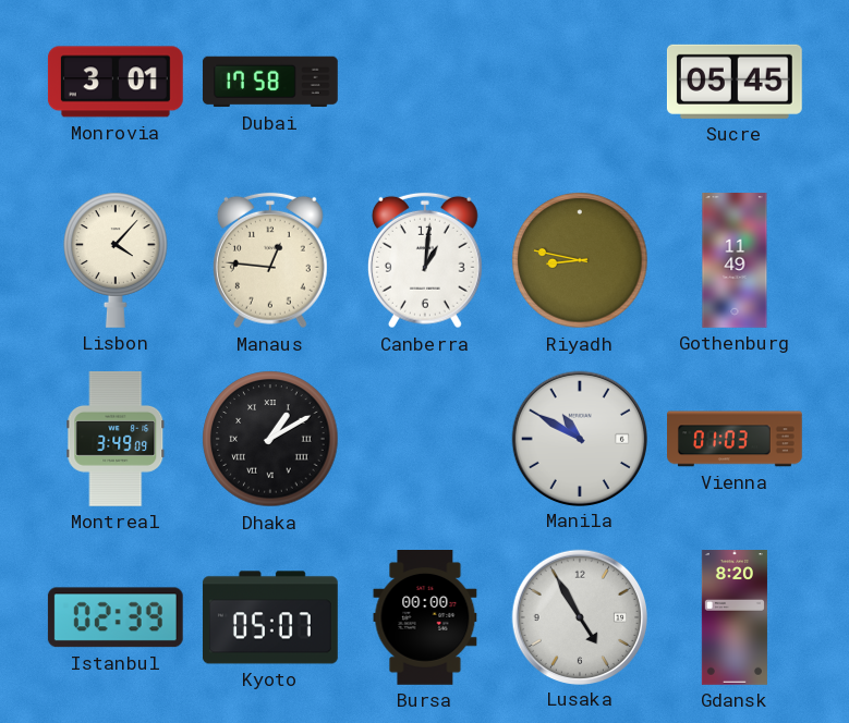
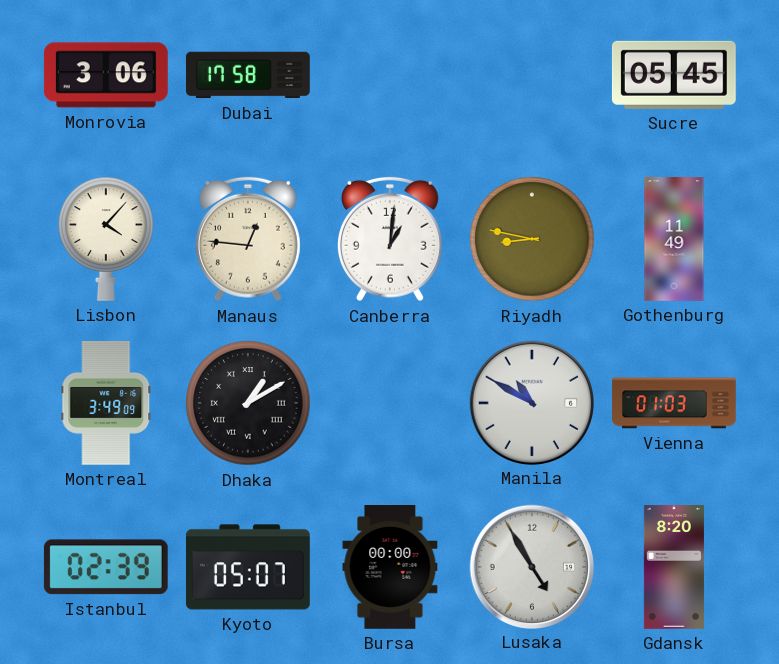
Monrovia: 3:01 -> 3:06
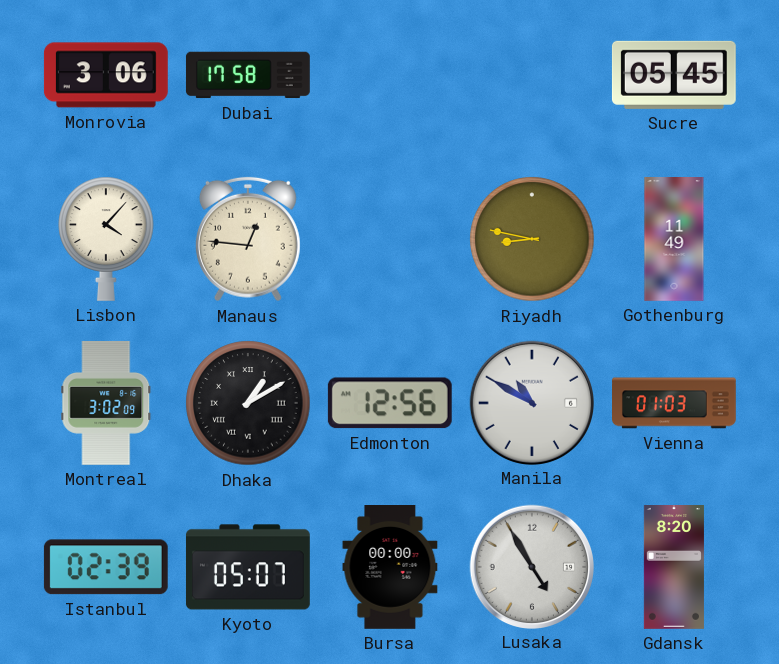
Canberra: 1:01 -> none
Montreal: 3:49 -> 3:02
Edmonton: none -> 12:56
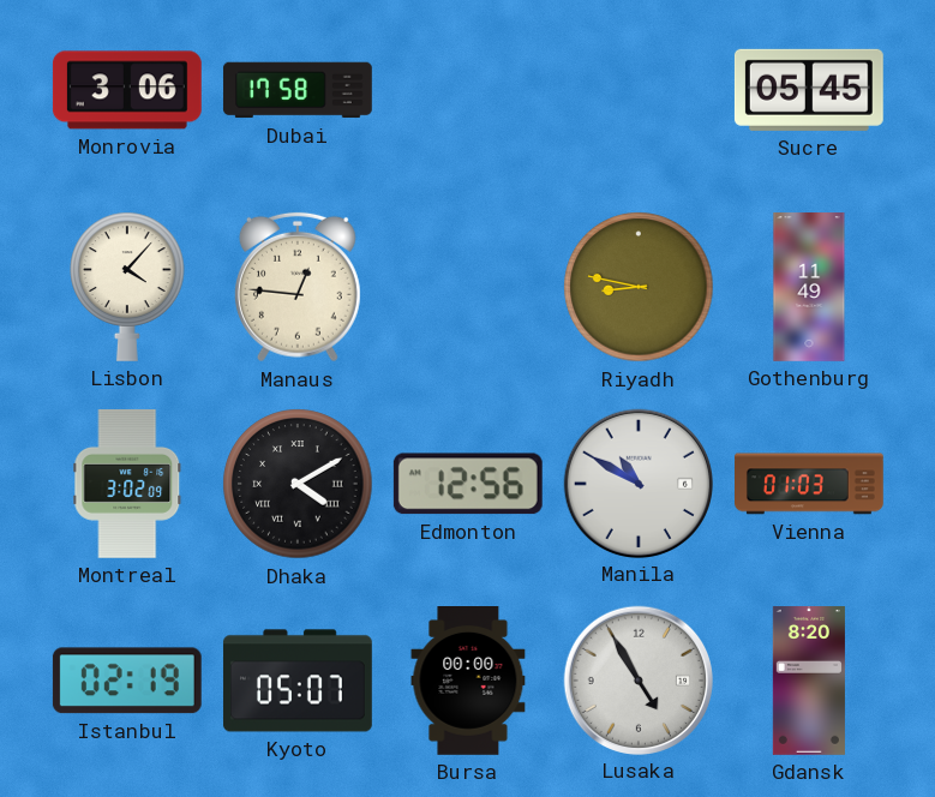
Dhaka: 1:10 -> 4:10
Istanbul: 02:39 -> 02:19
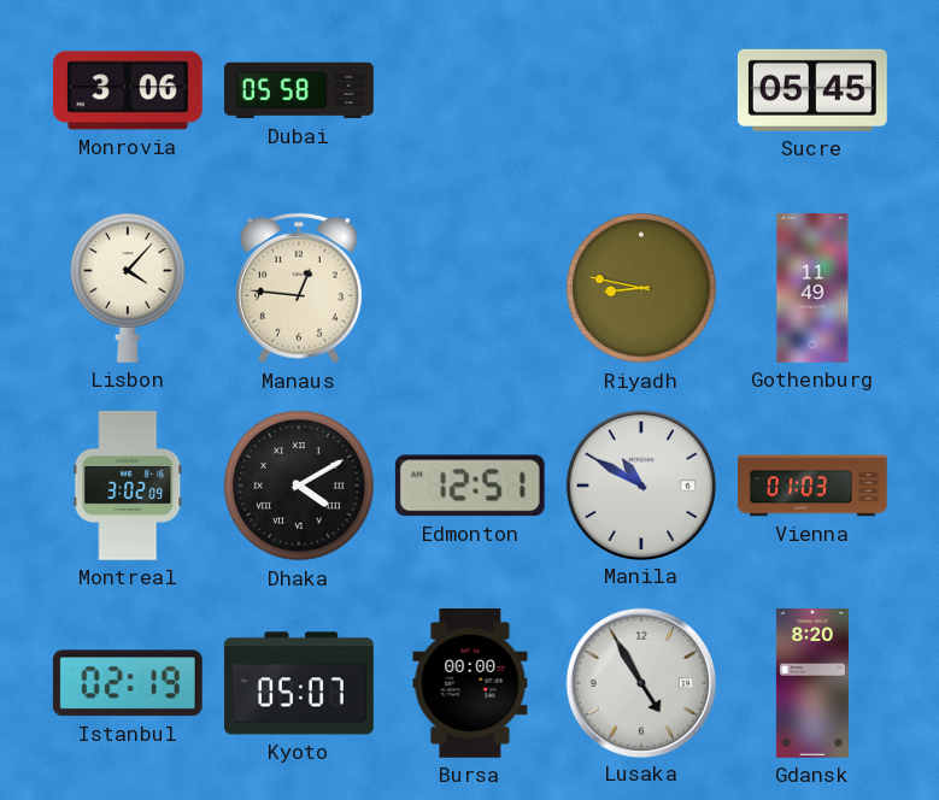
Dubai: 17:58 -> 05:58
Edmonton: 12:56 -> 12:51
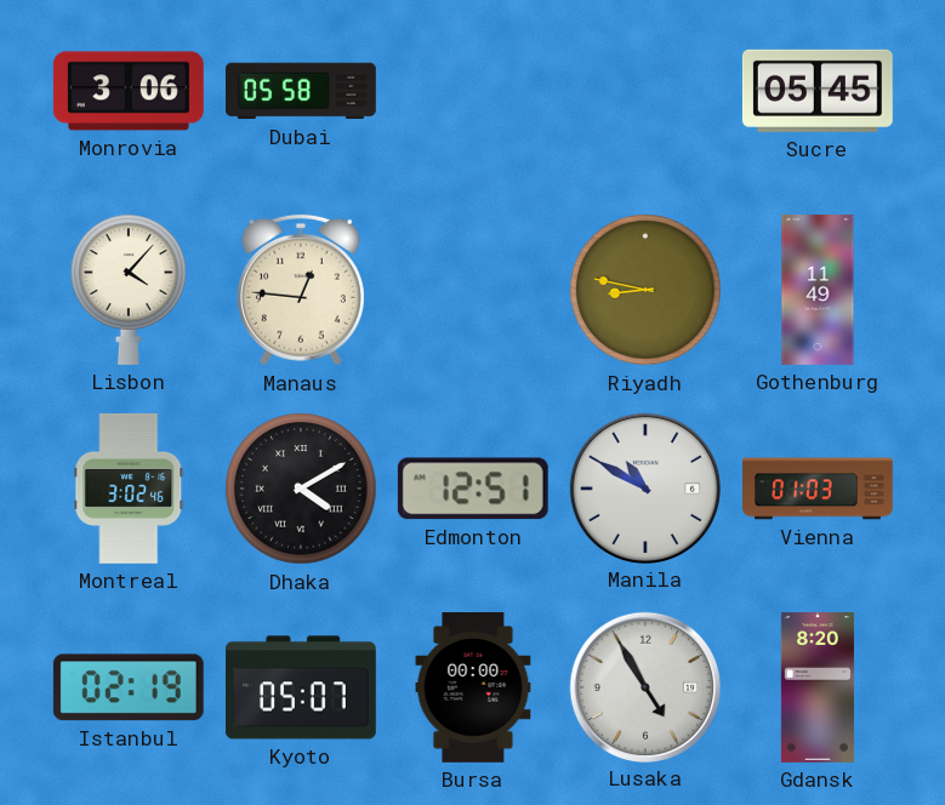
Montreal: 3:02:09 -> 3:02:46
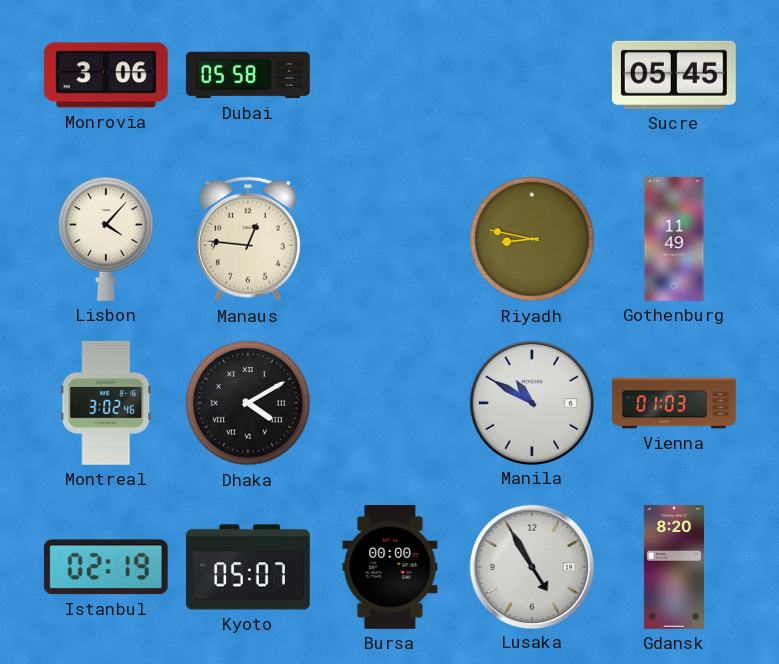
Edmonton: 12:51 -> none
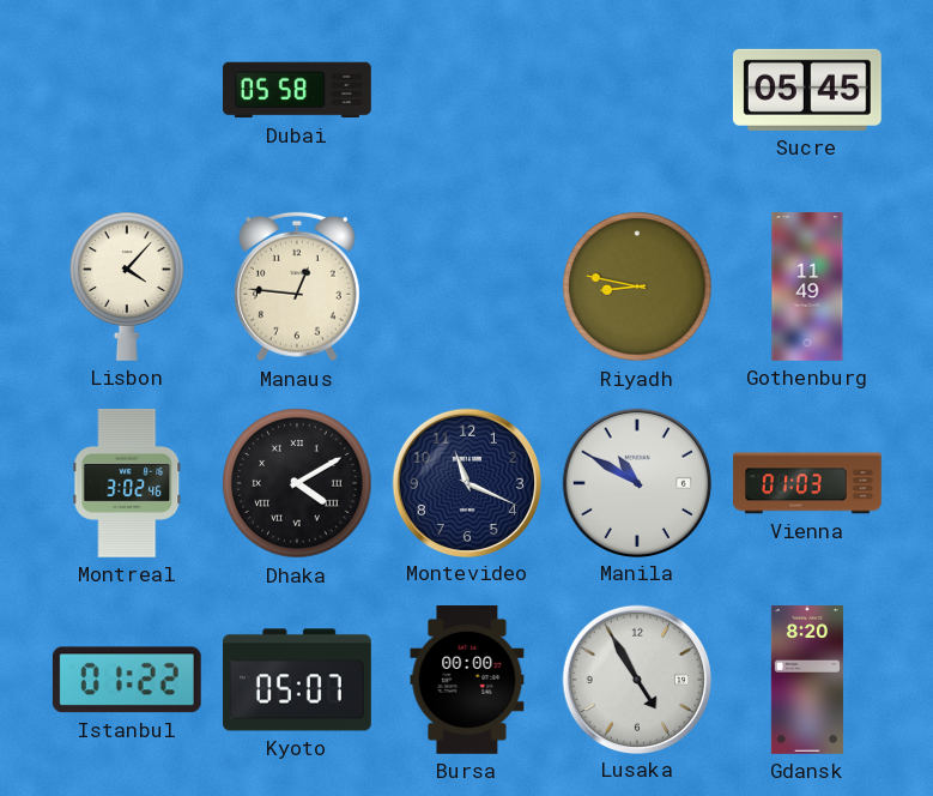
Monrovia: 3:06 -> none
Montevideo: none -> 11:19
Istanbul: 02:19 -> 01:22
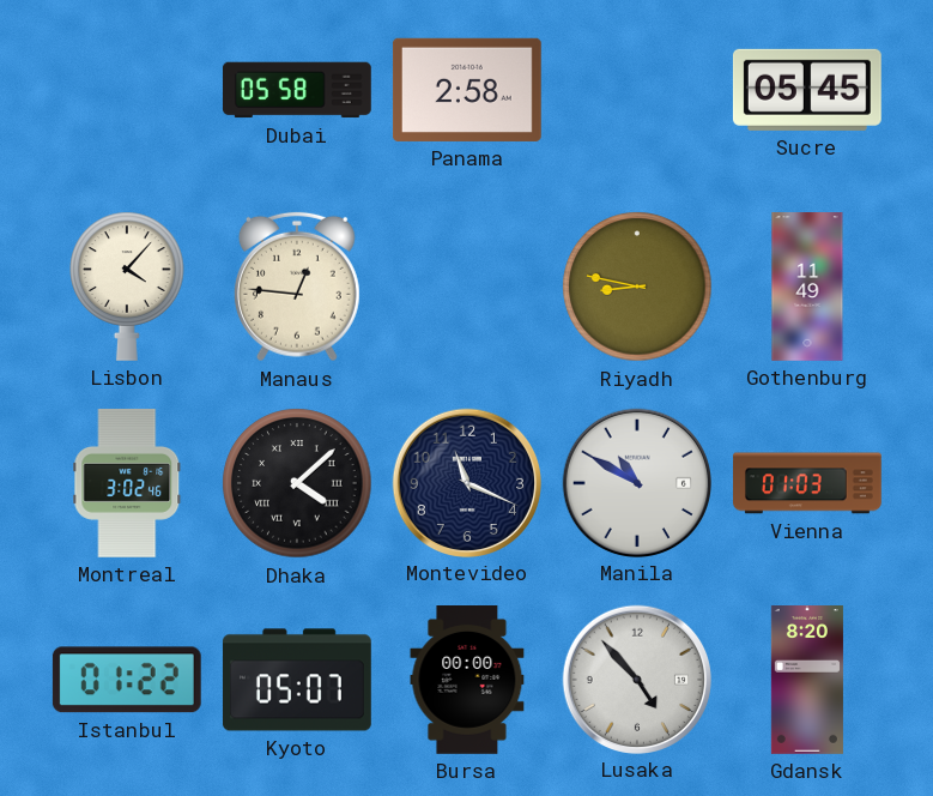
Panama: none -> 2:58
Dhaka: 4:10 -> 4:08
Lusaka: 4:55 -> 4:53
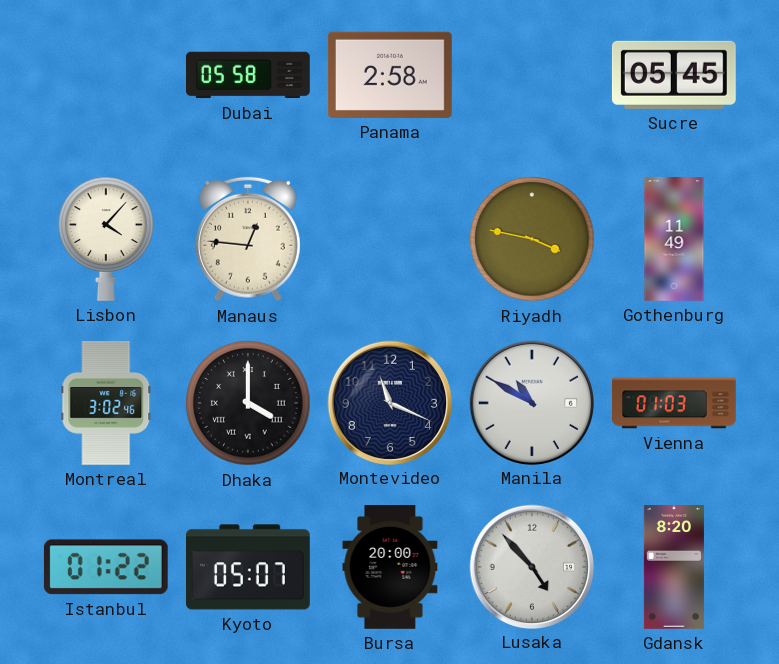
Riyadh: 8:47 -> 3:47
Dhaka: 4:08 -> 4:00
Bursa: 00:00 -> 20:00
